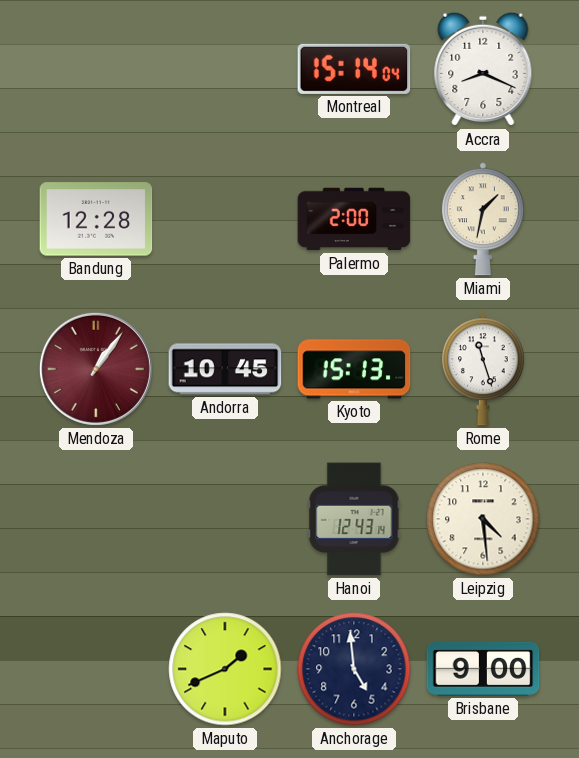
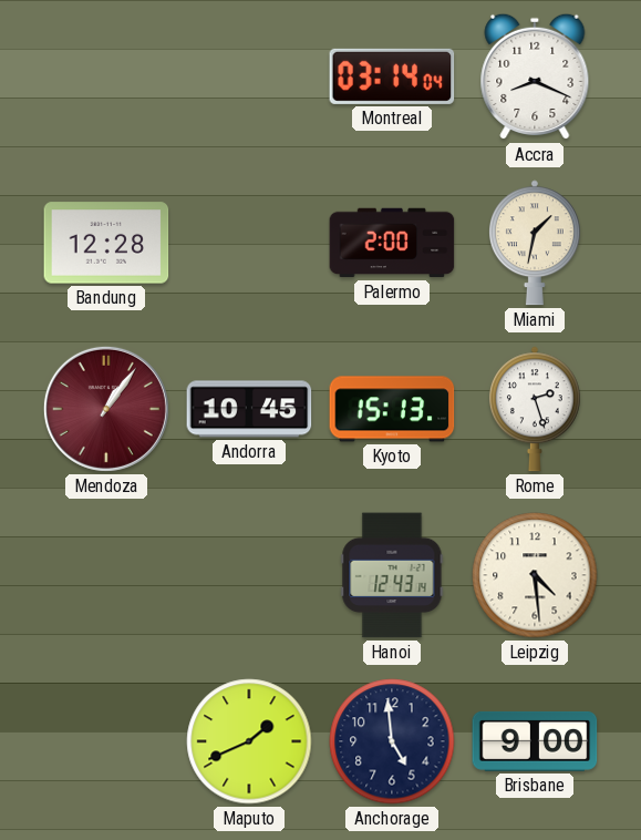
Montreal: 15:14 -> 03:14
Rome: 11:27 -> 2:27
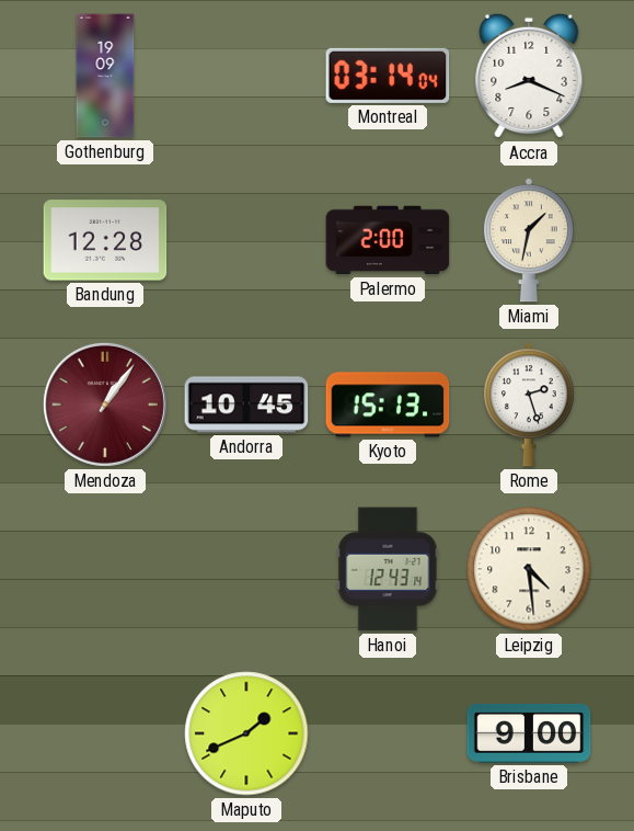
Gothenburg: none -> 19:09
Anchorage: 4:59 -> none
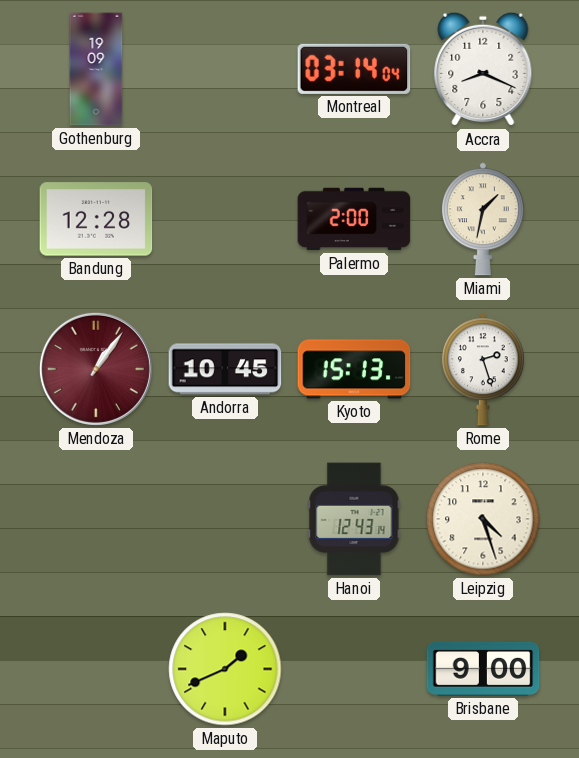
Leipzig: 4:29 -> 4:27
